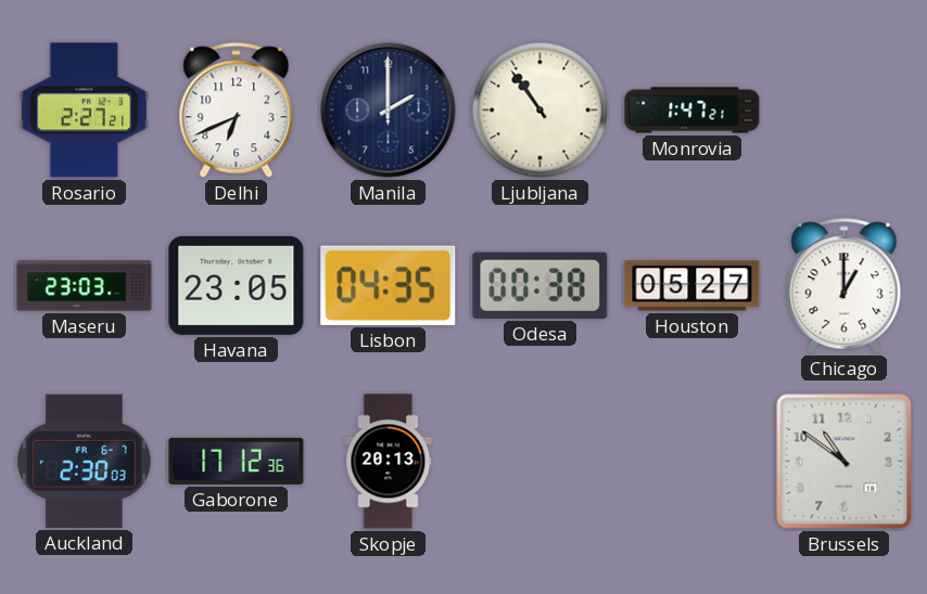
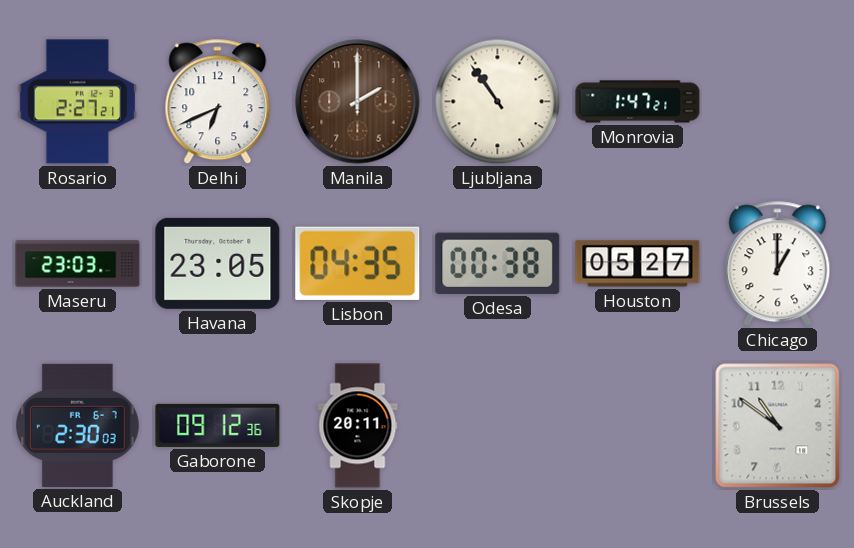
Manila dial: navy -> brown
Gaborone: 17:12 -> 09:12
Skopje: 20:13 -> 20:11
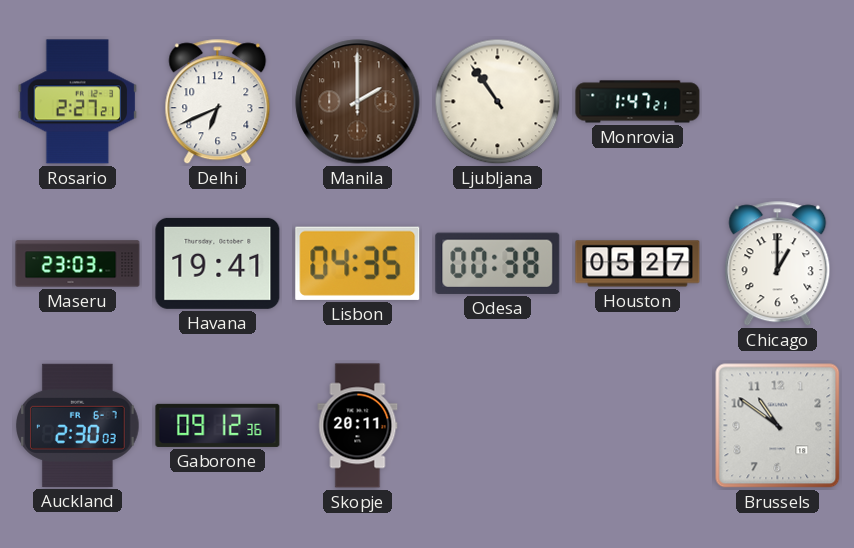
Havana: 23:05 -> 19:41
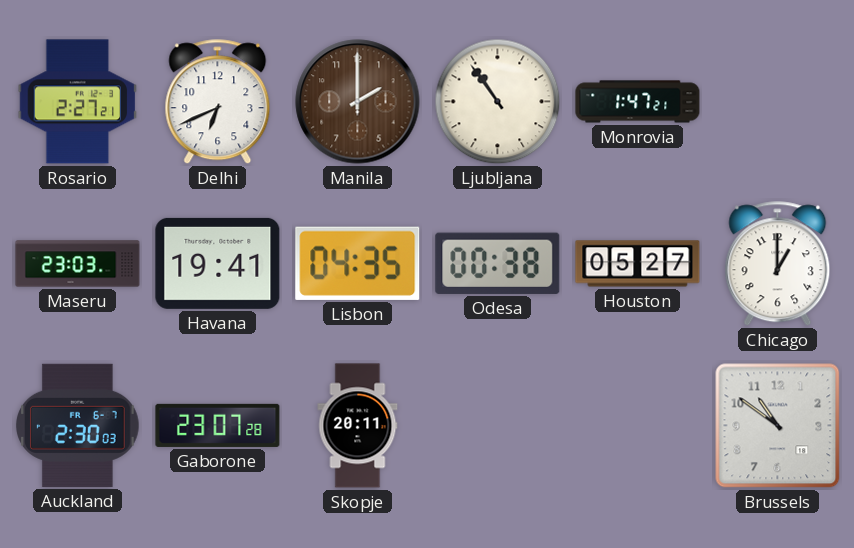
Gaborone: 09:12 -> 23:07
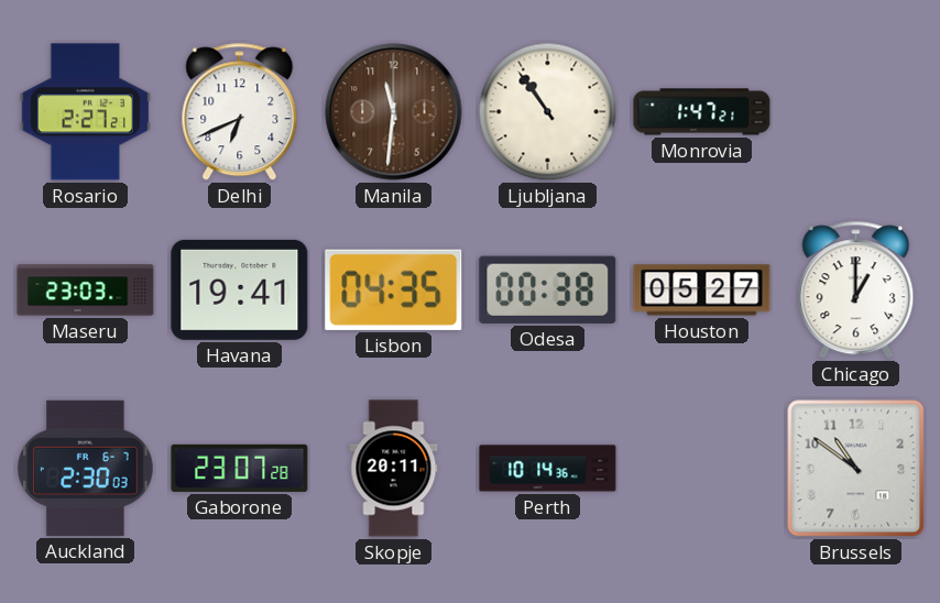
Manila: 2:00 -> 11:31
Perth: none -> 10:14
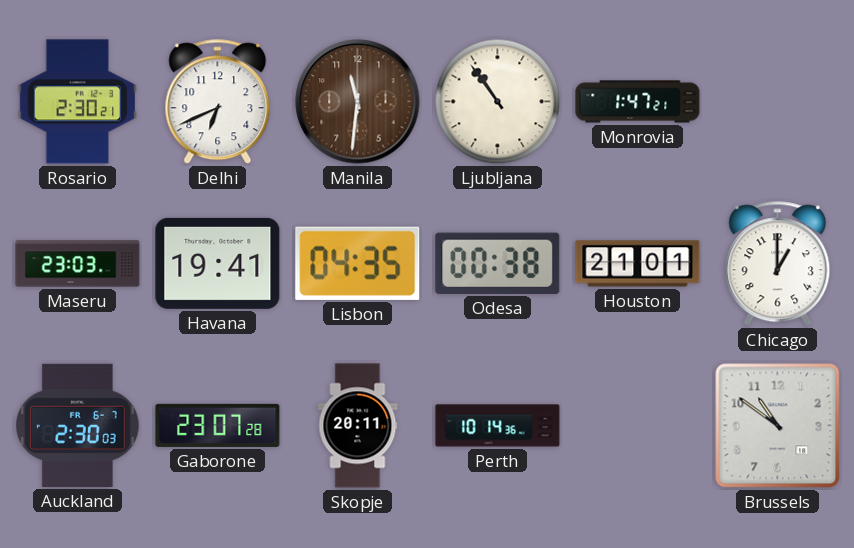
Rosario: 2:27 -> 2:30
Houston: 05:27 -> 21:01
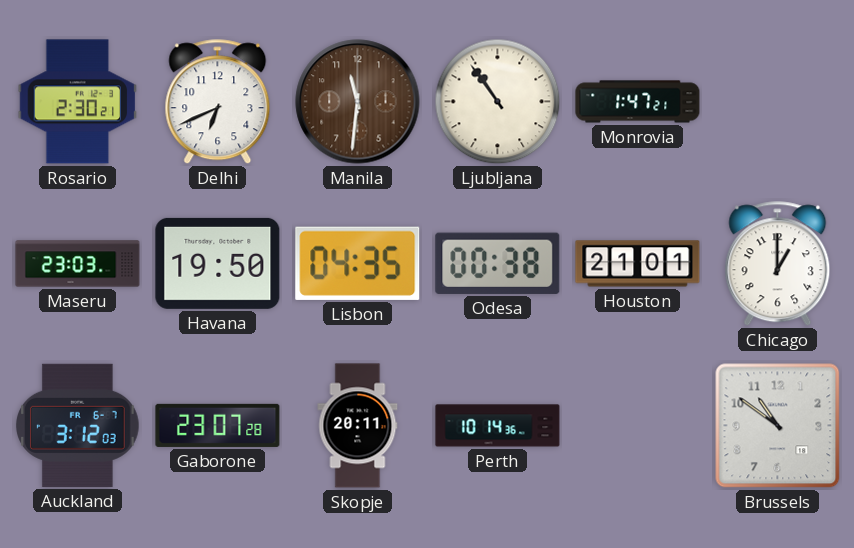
Havana: 19:41 -> 19:50
Auckland: 2:30 -> 3:12
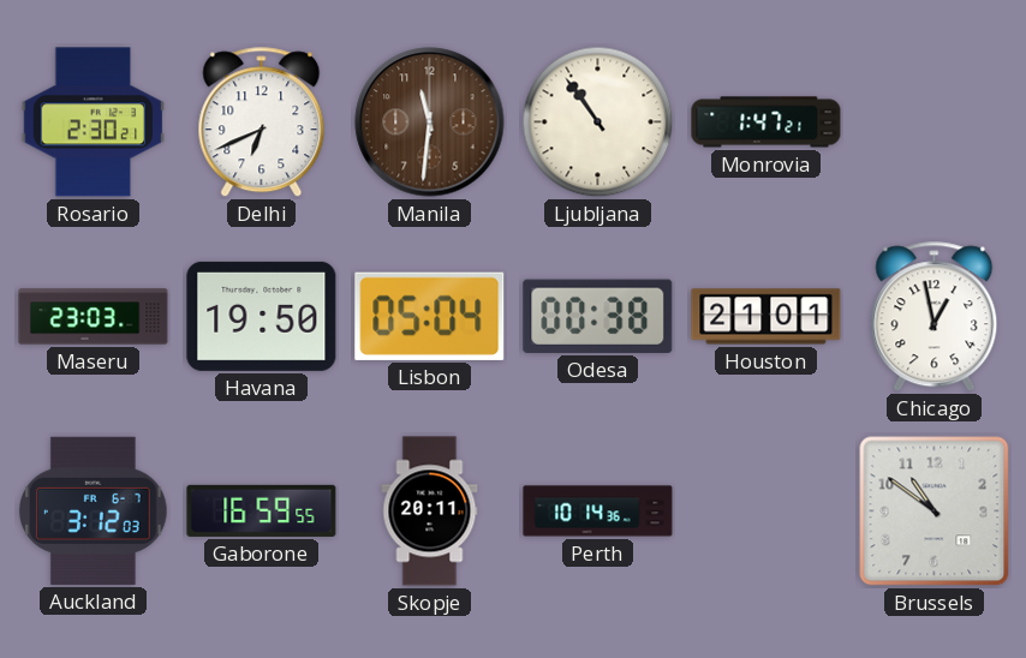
Lisbon: 04:35 -> 05:04
Chicago: 1:00 -> 12:58
Gaborone: 23:07 -> 16:59
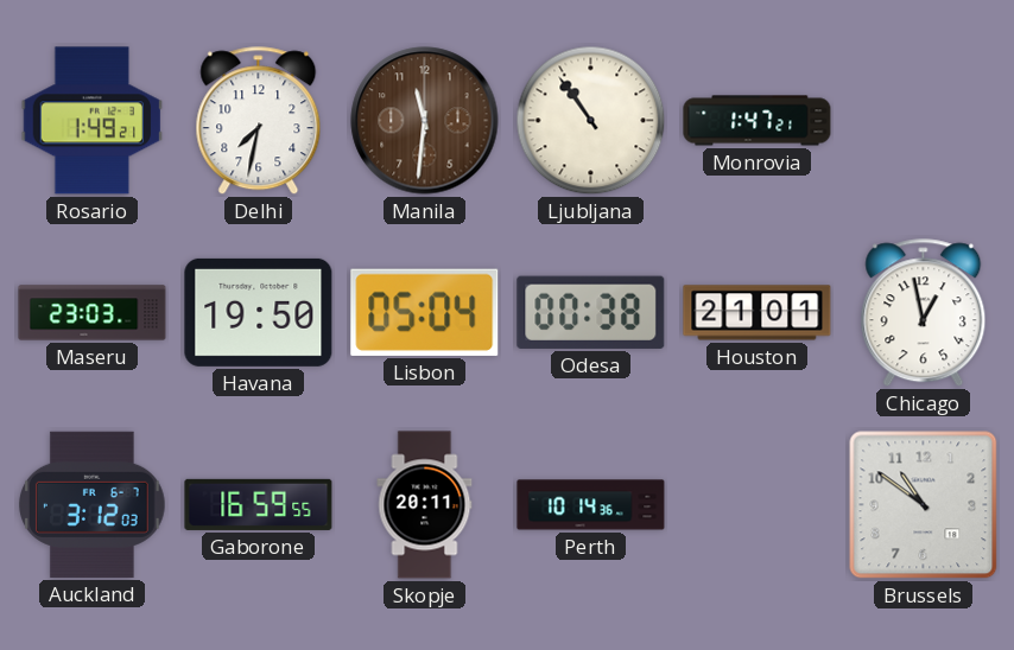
Rosario: 2:30 -> 1:49
Delhi: 6:41 -> 7:32
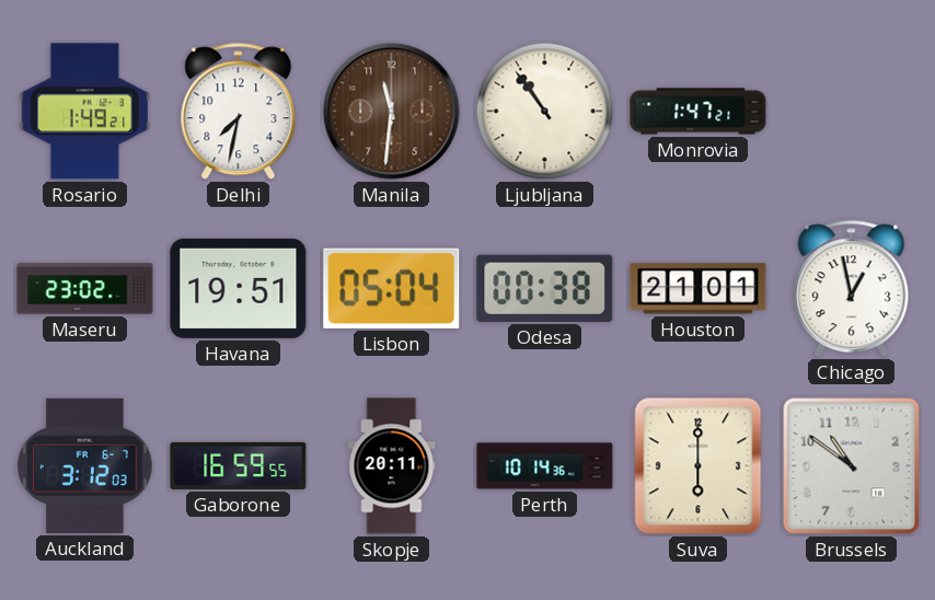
Maseru: 23:03 -> 23:02
Havana: 19:50 -> 19:51
Suva: none -> 6:00
